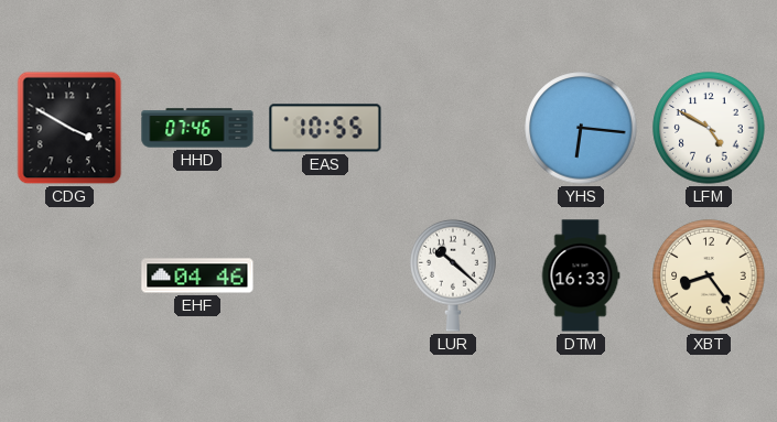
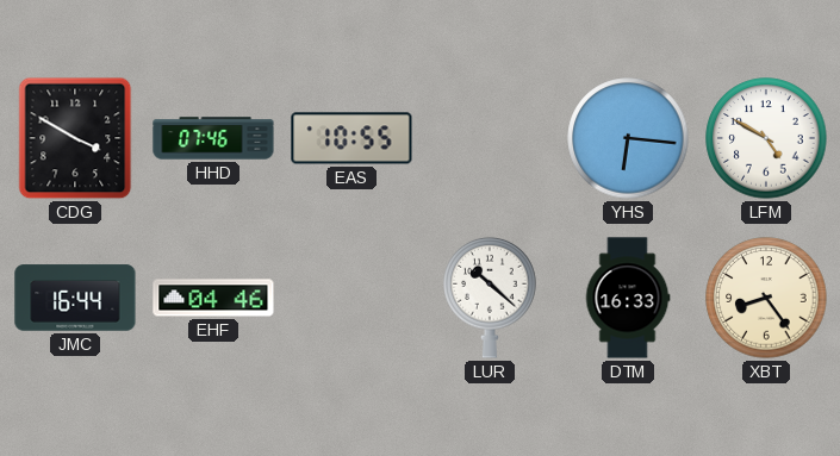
JMC: none -> 16:44
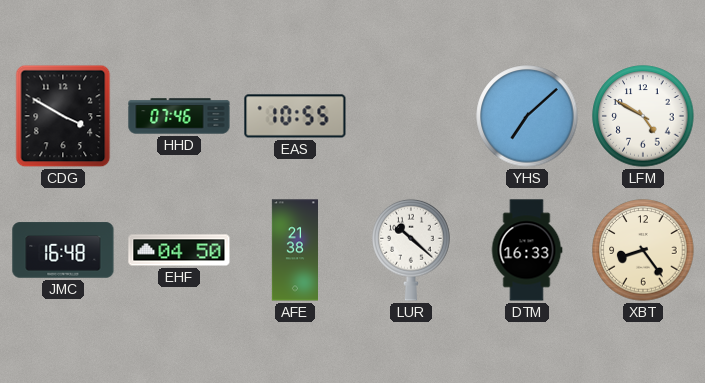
YHS: 6:16 -> 7:08
JMC: 16:44 -> 16:48
EHF: 04:46 -> 04:50
AFE: none -> 21:38
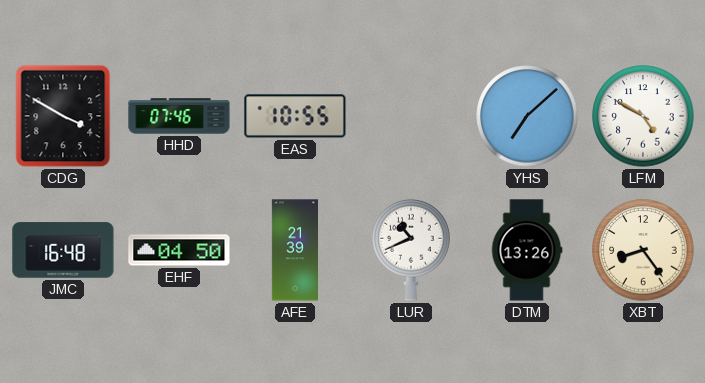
AFE: 21:38 -> 21:39
LUR: 10:22 -> 10:41
DTM: 16:33 -> 13:26
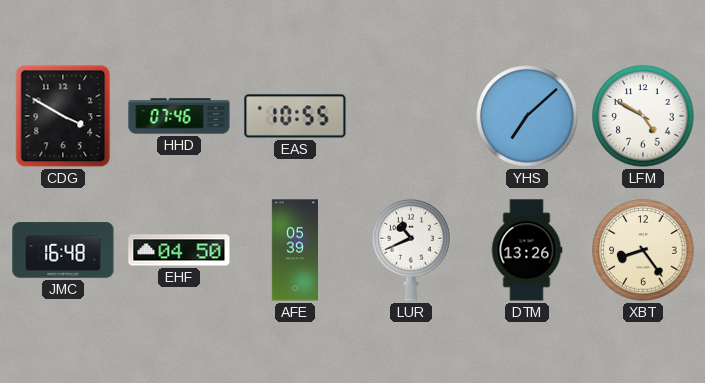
AFE: 21:39 -> 05:39
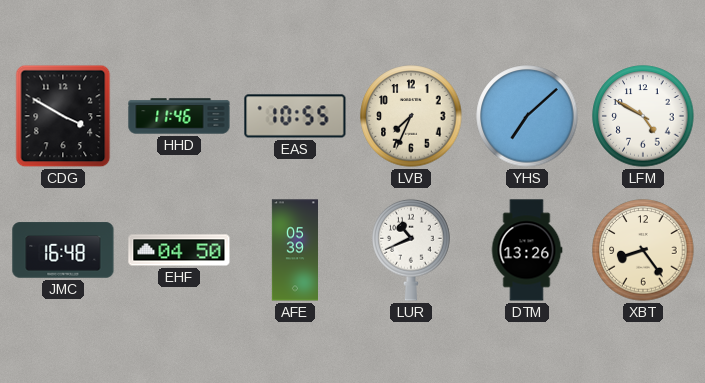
HHD: 07:46 -> 11:46
LVB: none -> 7:34
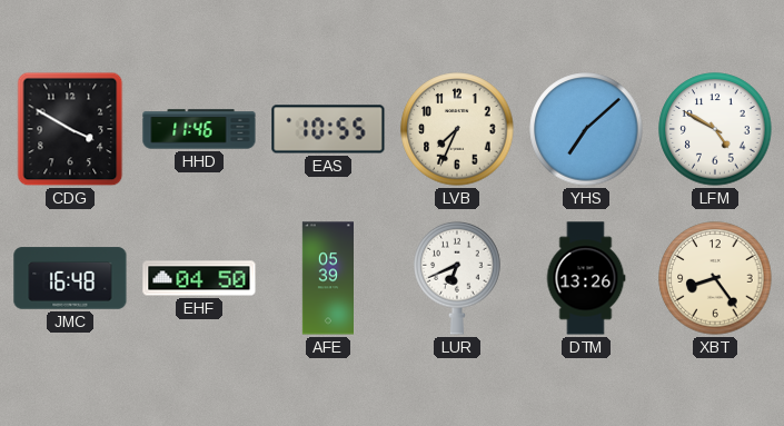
LUR: 10:41 -> 6:41
